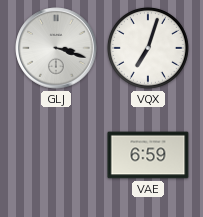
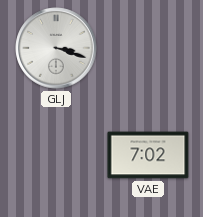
VQX: 7:03 -> none
VAE: 6:59 -> 7:02
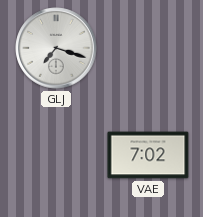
GLJ: 3:18 -> 7:18
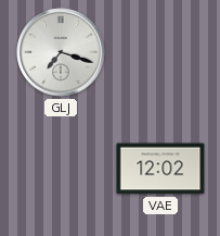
VAE: 7:02 -> 12:02
